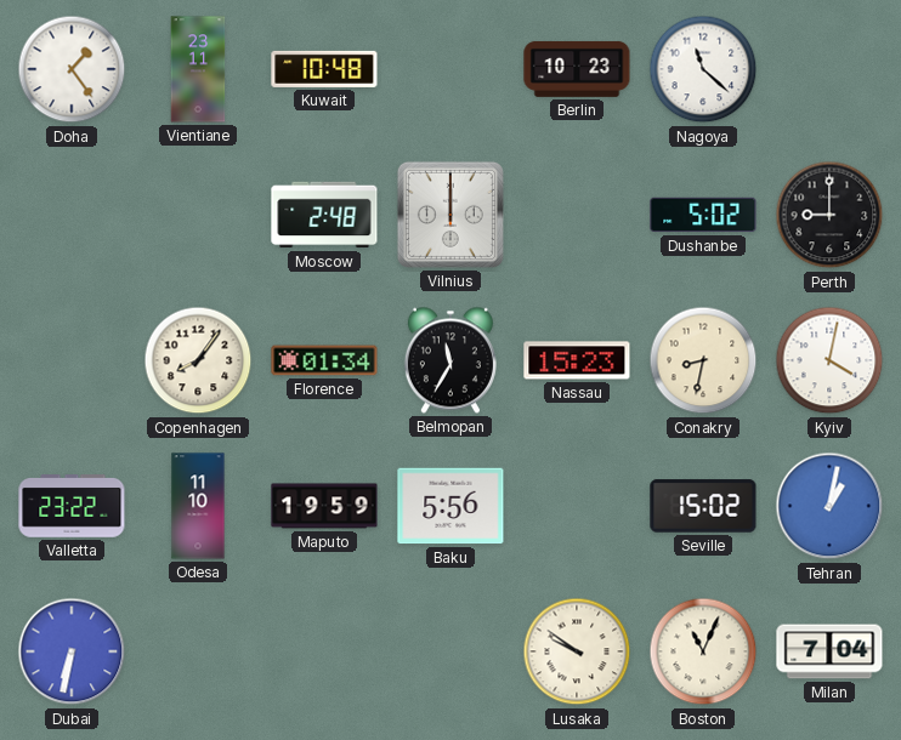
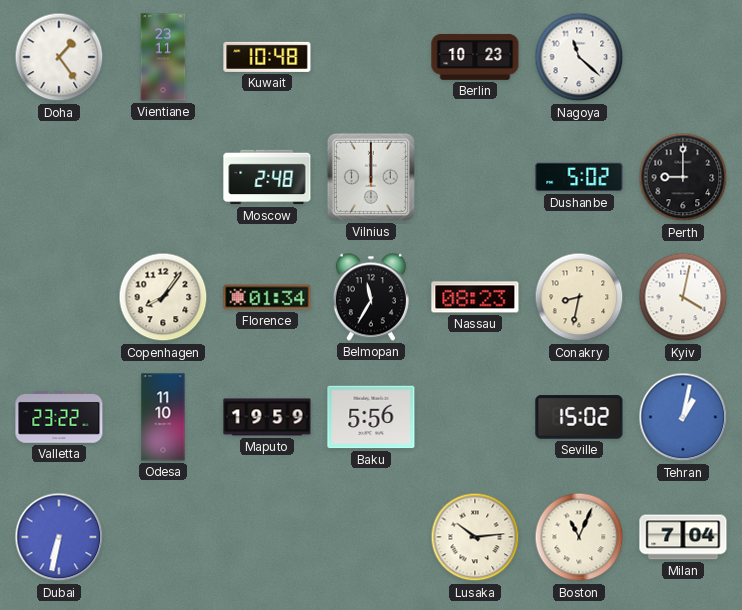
Nassau: 15:23 -> 08:23
Lusaka: 9:51 -> 10:14
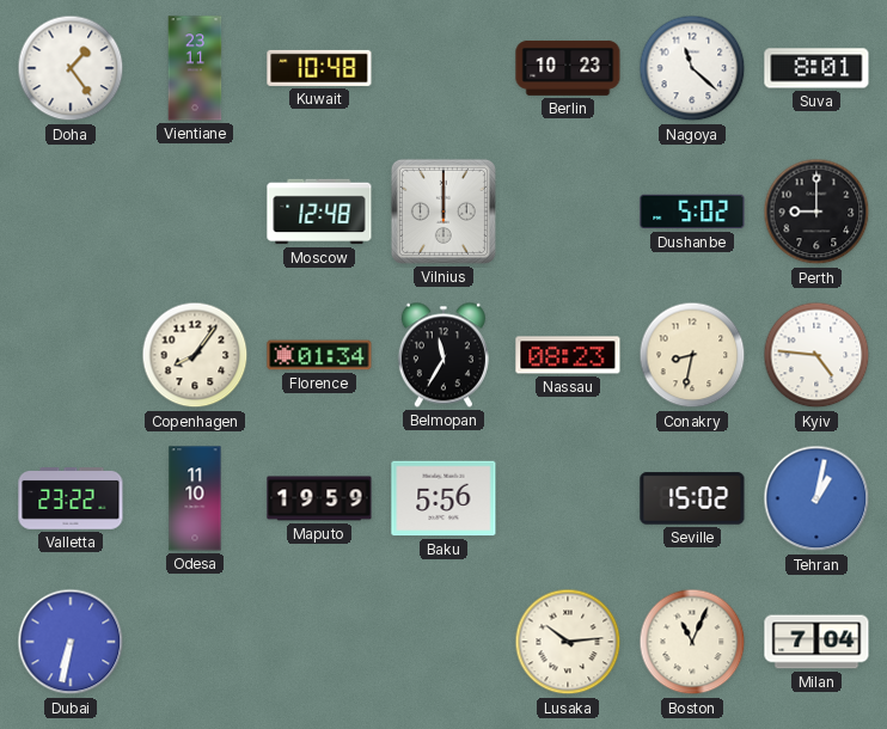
Suva: none -> 8:01
Moscow: 2:48 -> 12:48
Kyiv: 4:02 -> 4:46
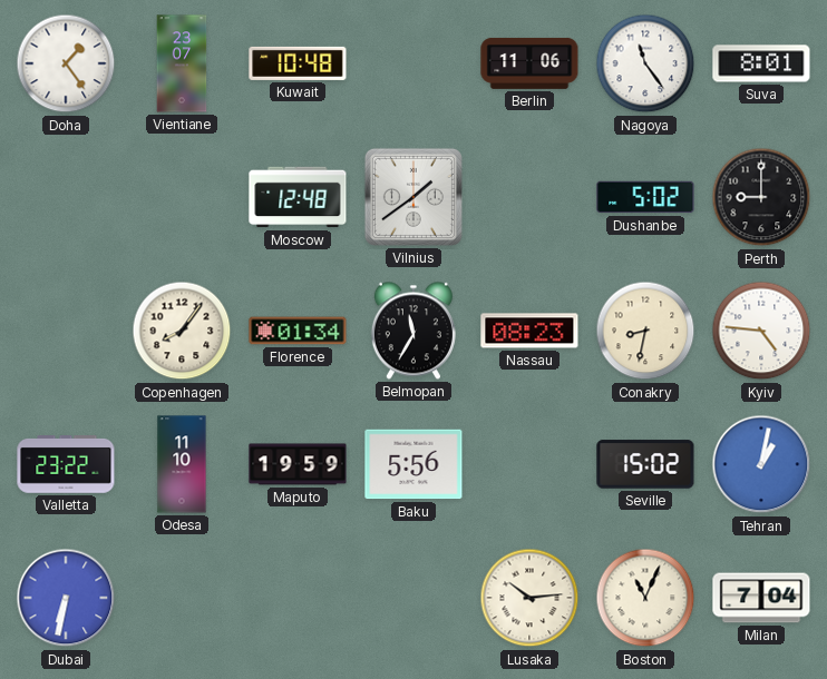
Vientiane: 23:11 -> 23:07
Berlin: 10:23 -> 11:06
Nagoya: 11:22 -> 11:24
Vilnius: 12:00 -> 1:39
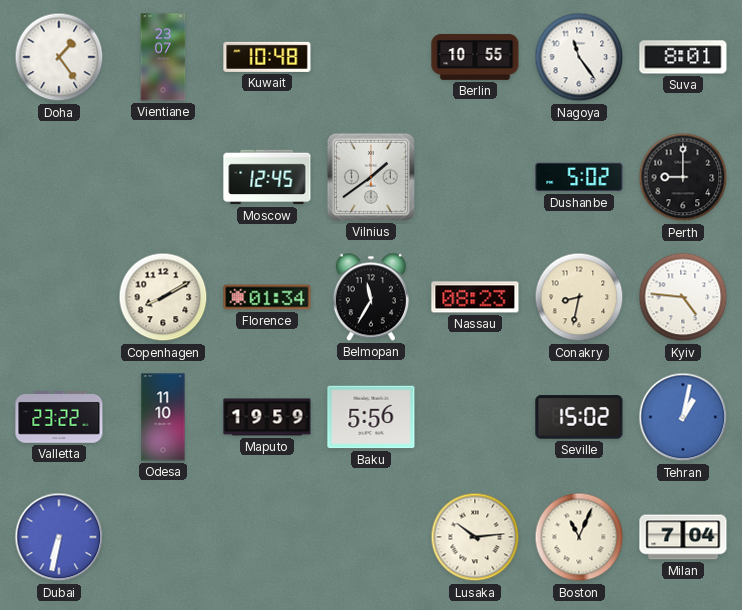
Berlin: 11:06 -> 10:55
Moscow: 12:48 -> 12:45
Copenhagen: 8:06 -> 8:10
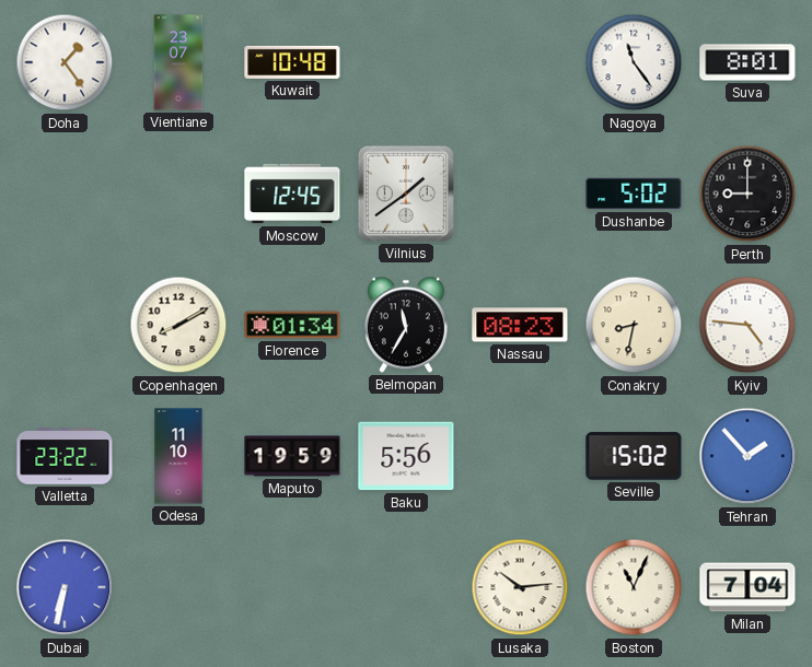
Berlin: 10:55 -> none
Tehran: 1:02 -> 1:53
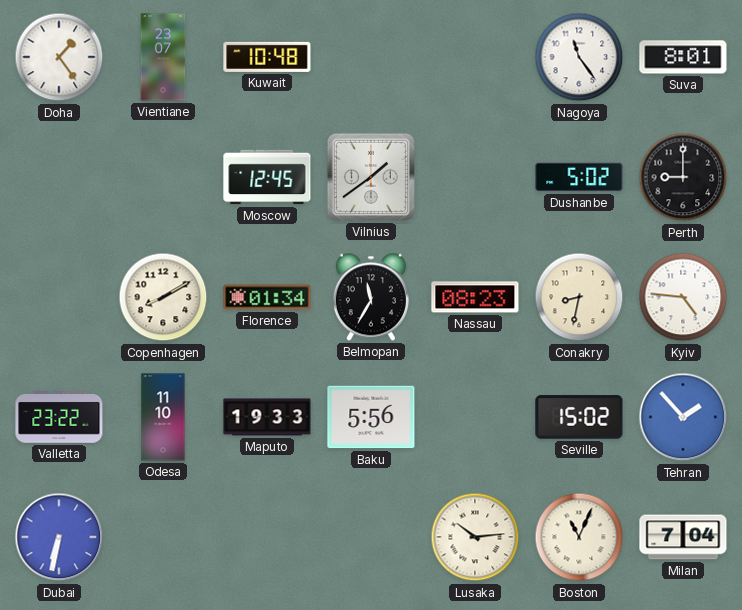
Maputo: 19:59 -> 19:33
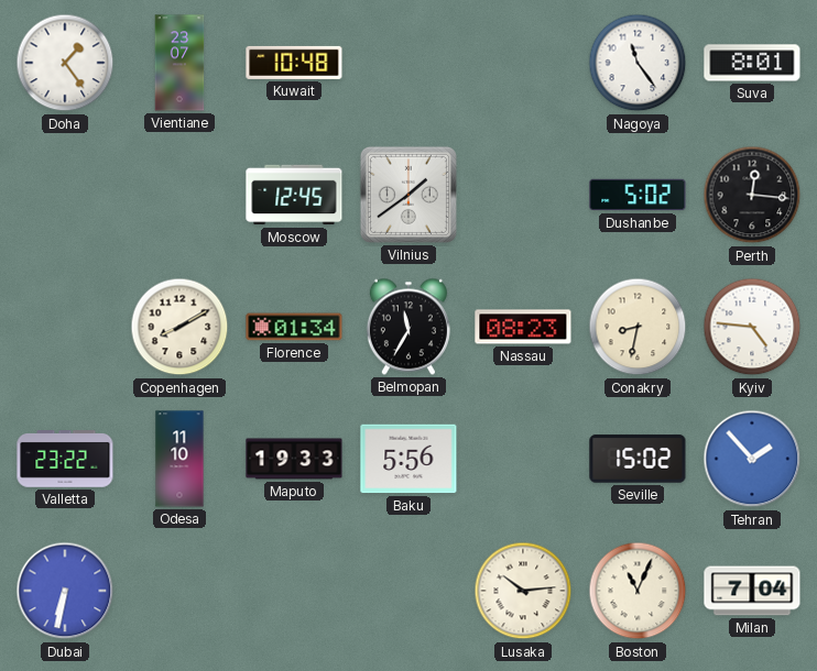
Perth: 9:00 -> 12:16
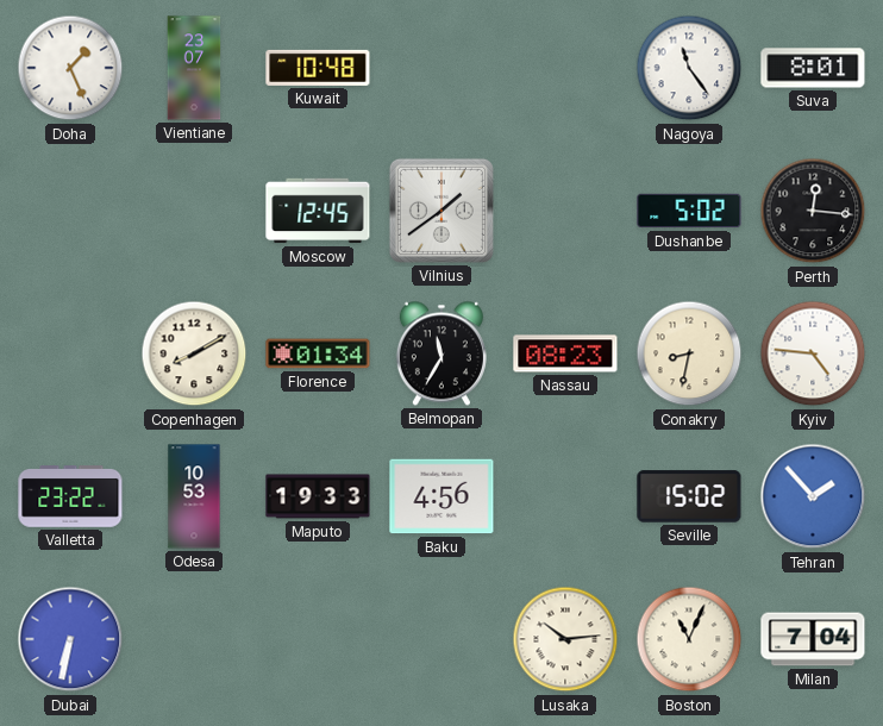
Doha: 1:24 -> 1:26
Odesa: 11:10 -> 10:53
Baku: 5:56 -> 4:56
